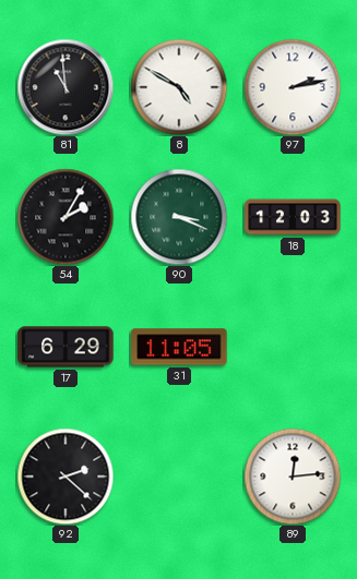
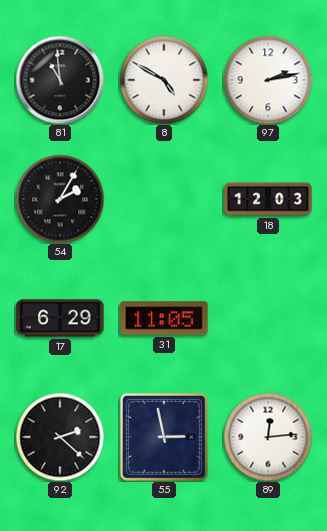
90: 3:19 -> none
55: none -> 2:58
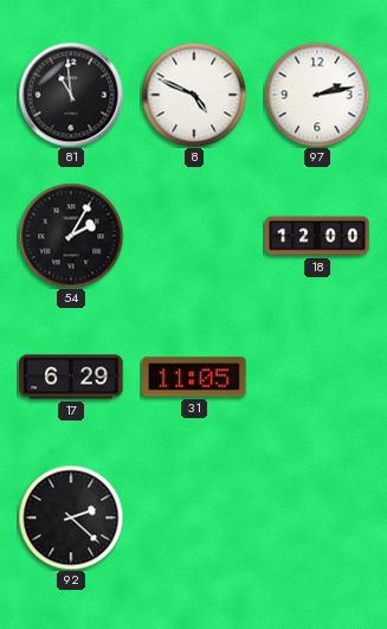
8: 4:50 -> 4:49
18: 12:03 -> 12:00
55: 2:58 -> none
89: 12:14 -> none
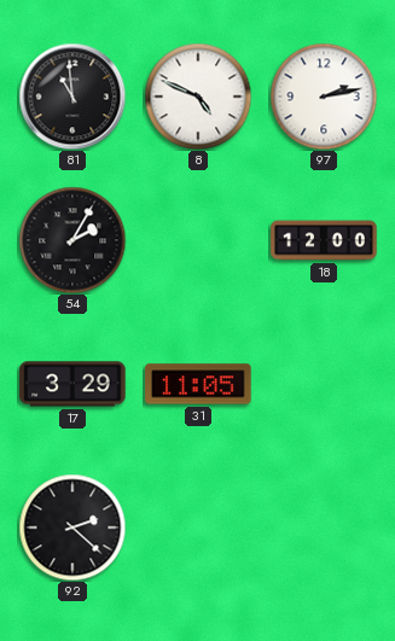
17: 6:29 -> 3:29
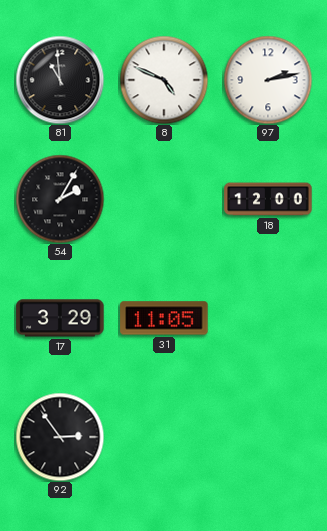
92: 2:22 -> 2:54
